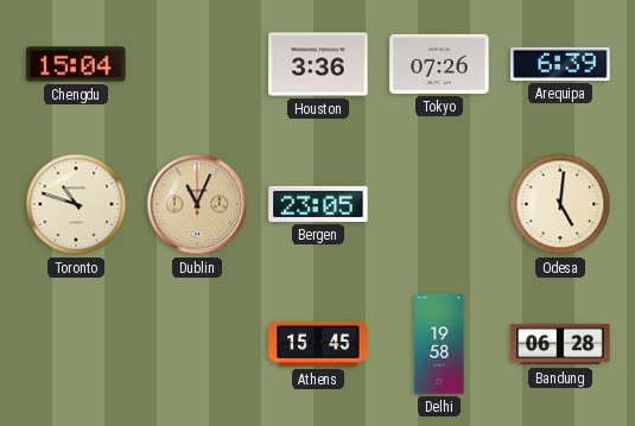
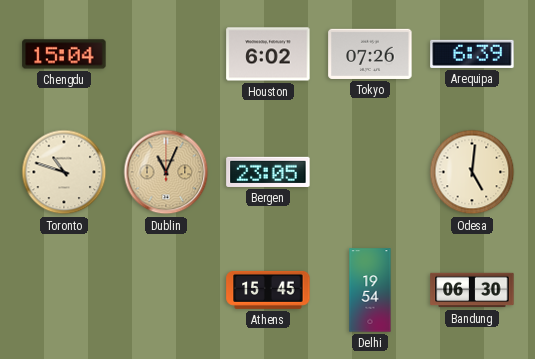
Houston: 3:36 -> 6:02
Delhi: 19:58 -> 19:54
Bandung: 06:28 -> 06:30
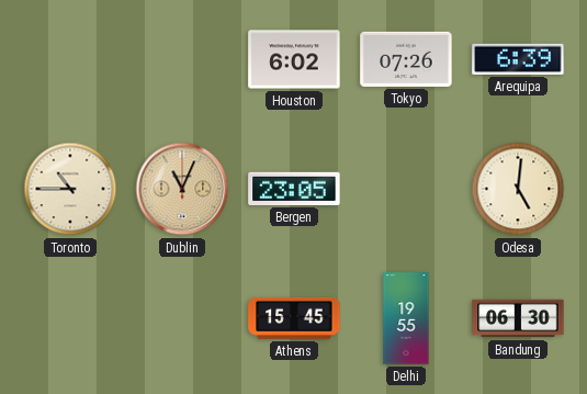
Chengdu: 15:04 -> none
Toronto: 10:48 -> 10:45
Delhi: 19:54 -> 19:55
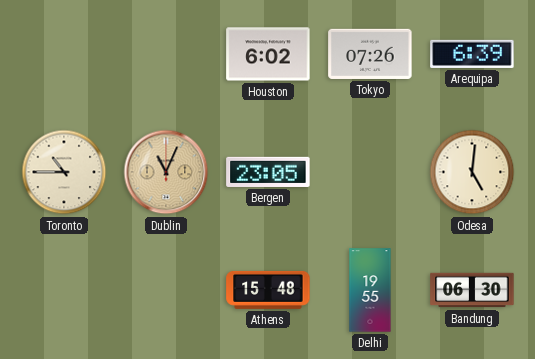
Athens: 15:45 -> 15:48
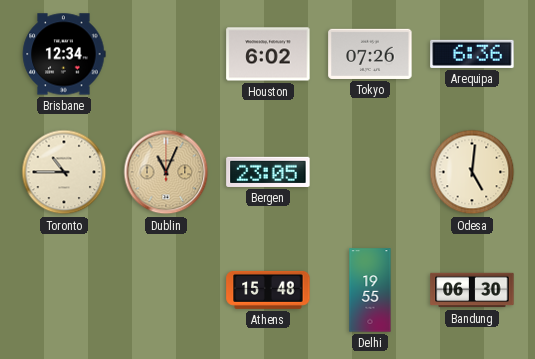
Brisbane: none -> 12:34
Arequipa: 6:39 -> 6:36
